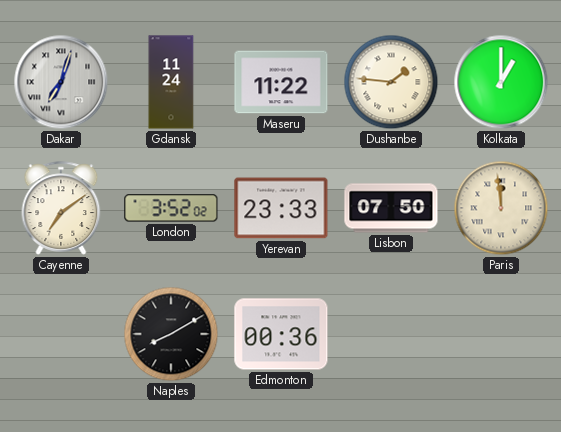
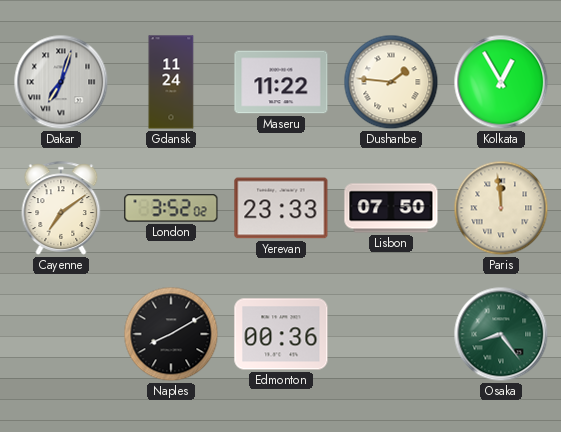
Kolkata: 1:00 -> 12:55
Osaka: none -> 8:24
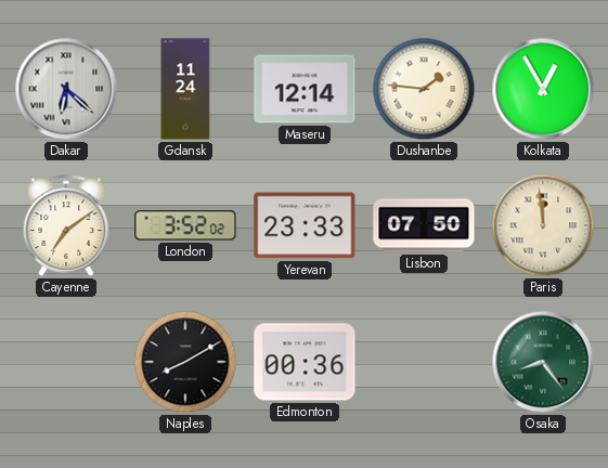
Dakar: 7:03 -> 6:22
Maseru: 11:22 -> 12:14
